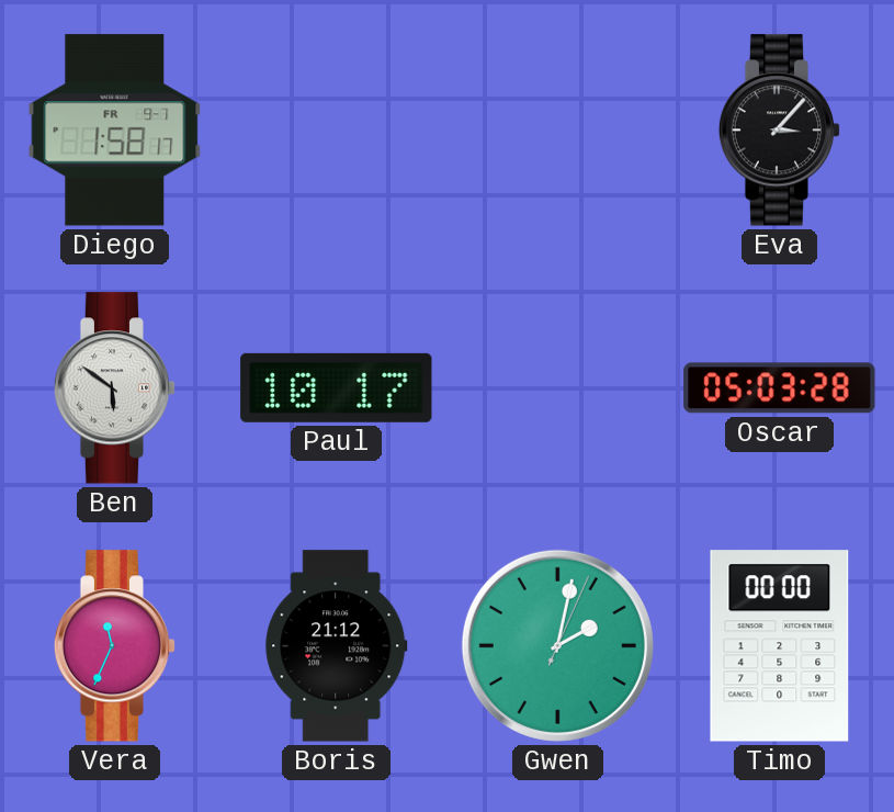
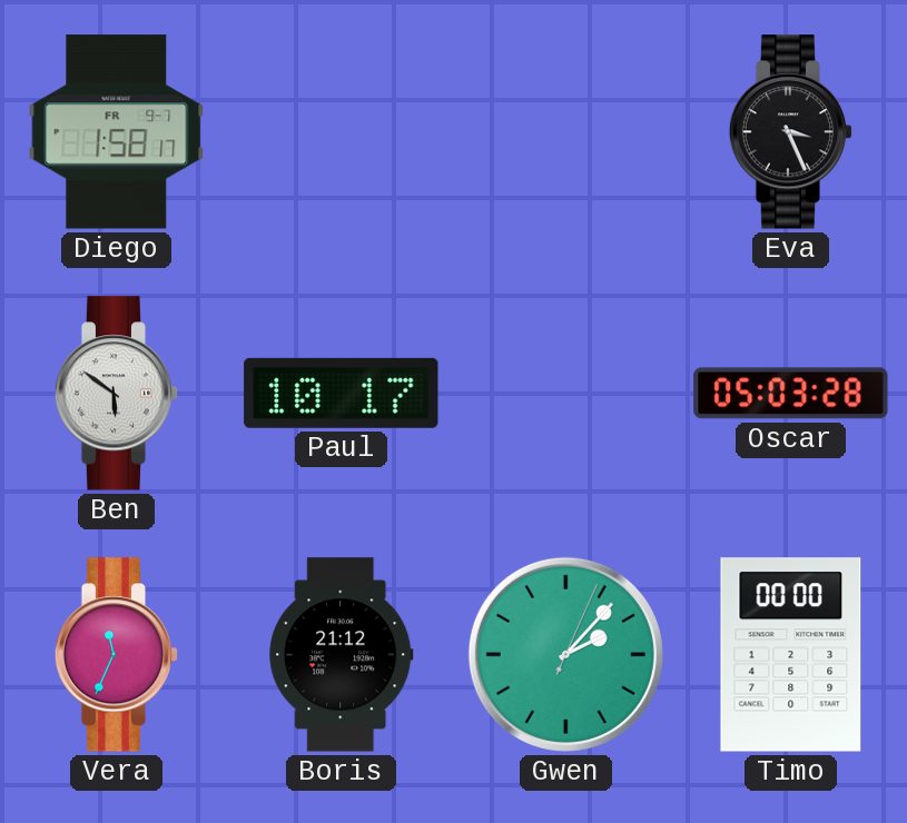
Eva: 3:07 -> 3:26
Gwen: 2:02 -> 2:07
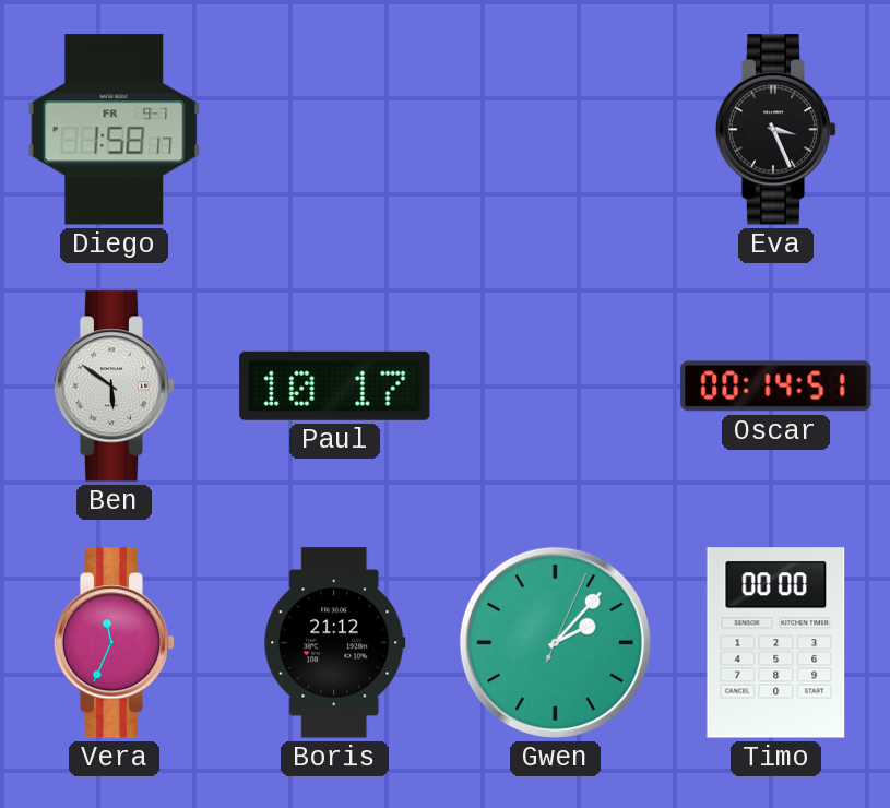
Oscar: 05:03 -> 00:14
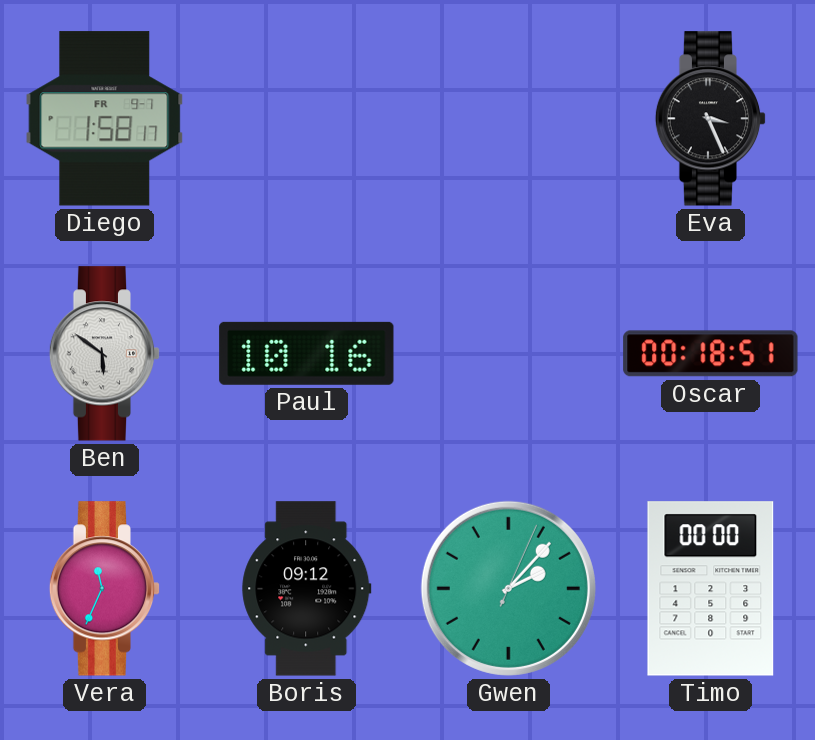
Paul: 10:17 -> 10:16
Oscar: 00:14 -> 00:18
Boris: 21:12 -> 09:12
